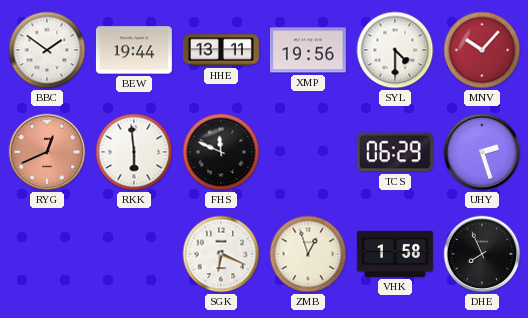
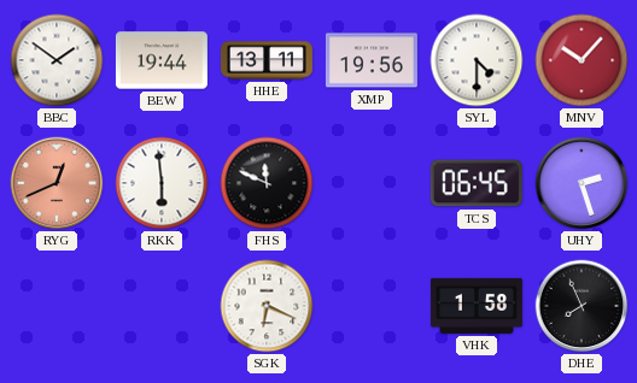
TCS: 06:29 -> 06:45
ZMB: 12:57 -> none
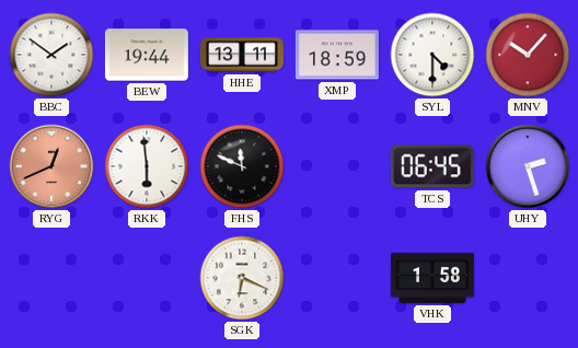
XMP: 19:56 -> 18:59
DHE: 7:56 -> none
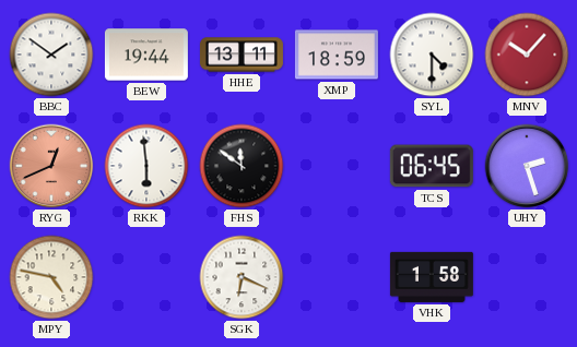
FHS: 11:49 -> 11:51
MPY: none -> 4:47
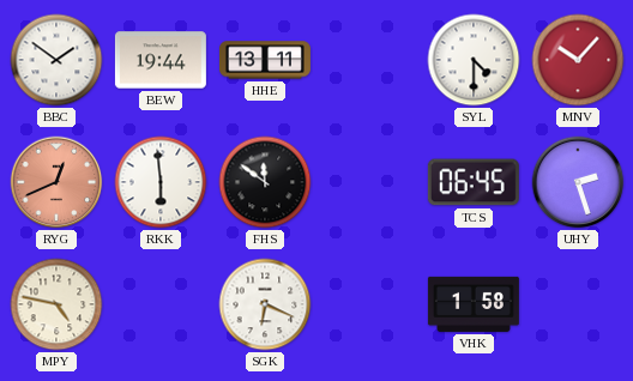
XMP: 18:59 -> none
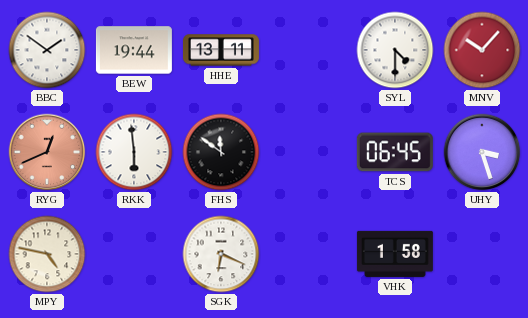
UHY: 2:27 -> 3:27
